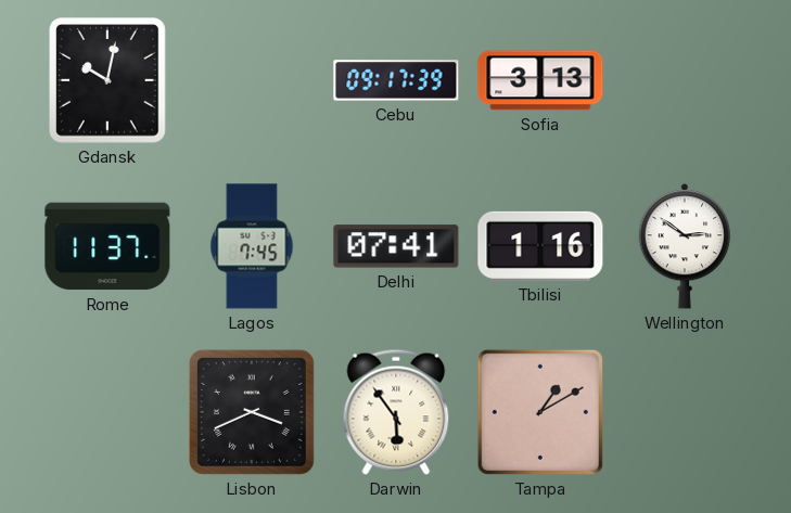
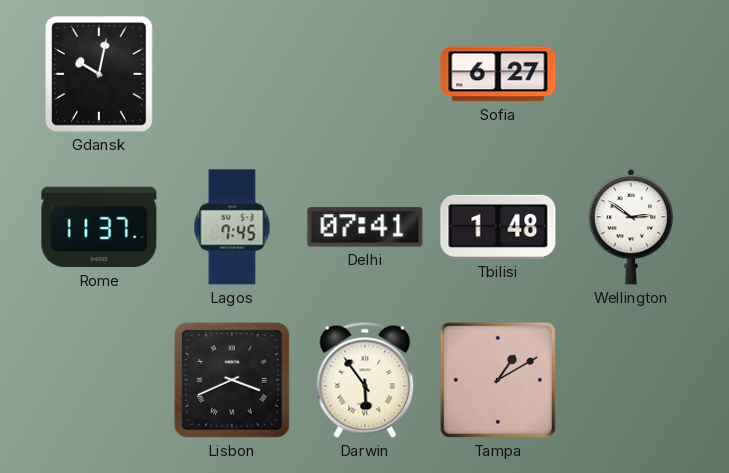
Cebu: 09:17 -> none
Sofia: 3:13 -> 6:27
Tbilisi: 1:16 -> 1:48
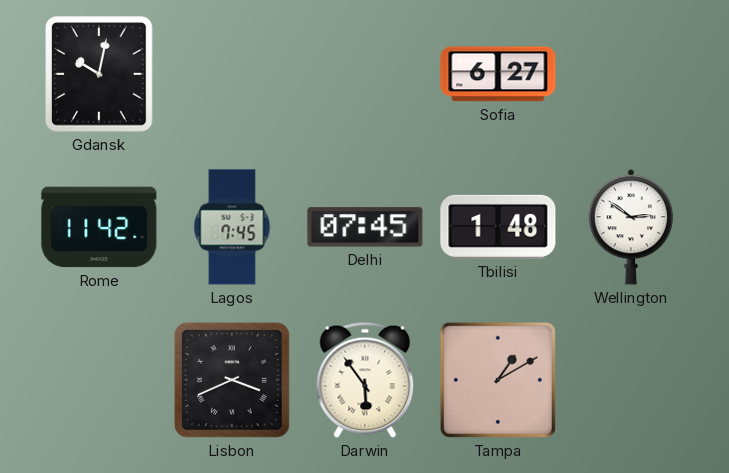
Rome: 11:37 -> 11:42
Delhi: 07:41 -> 07:45
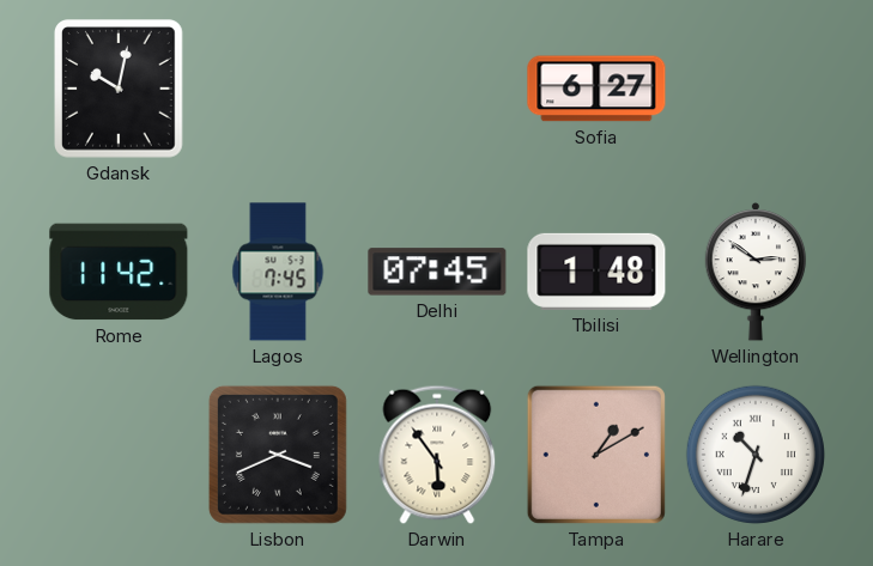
Harare: none -> 10:33
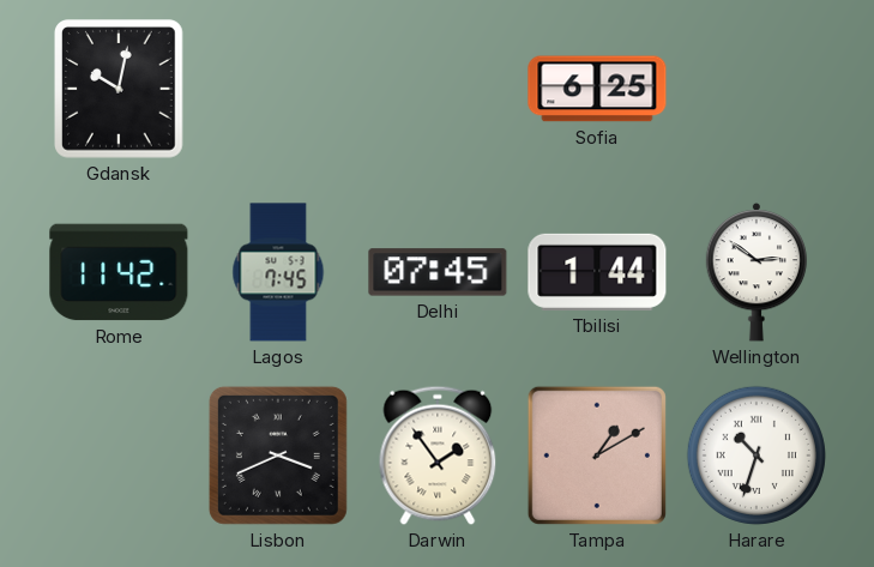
Sofia: 6:27 -> 6:25
Tbilisi: 1:48 -> 1:44
Darwin: 5:54 -> 1:54
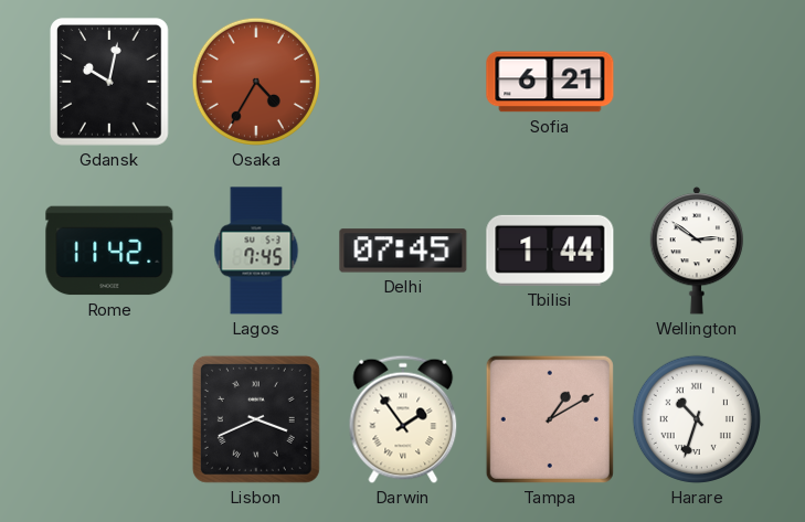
Osaka: none -> 4:35
Sofia: 6:25 -> 6:21
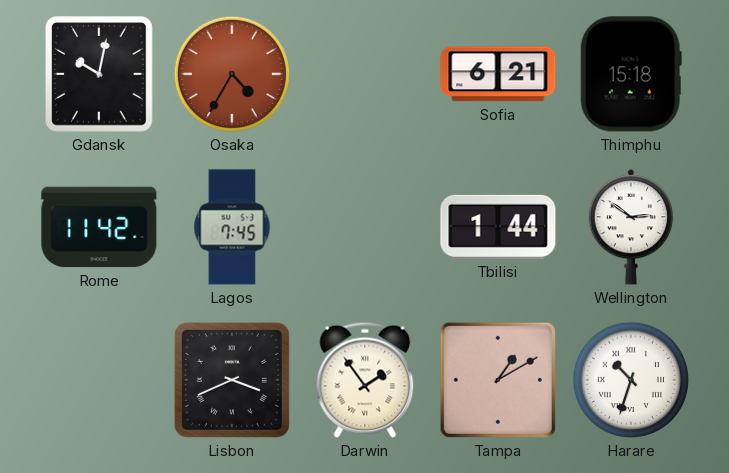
Thimphu: none -> 15:18
Delhi: 07:45 -> none
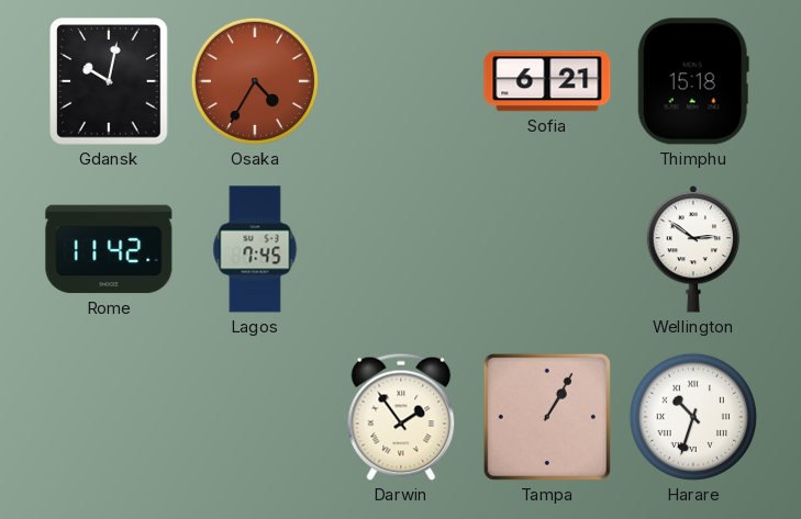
Tbilisi: 1:44 -> none
Lisbon: 3:41 -> none
Tampa: 1:10 -> 1:05
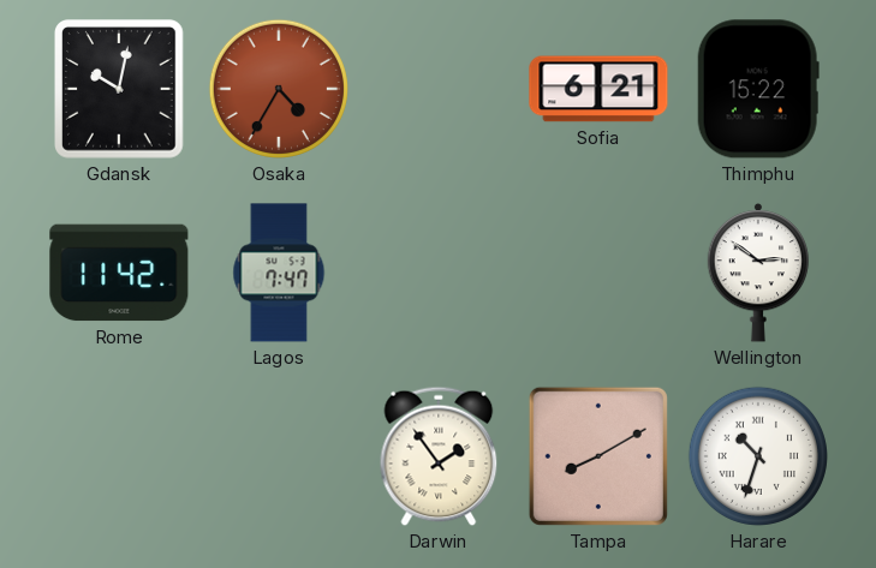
Thimphu: 15:18 -> 15:22
Lagos: 7:45 -> 7:47
Tampa: 1:05 -> 8:10
